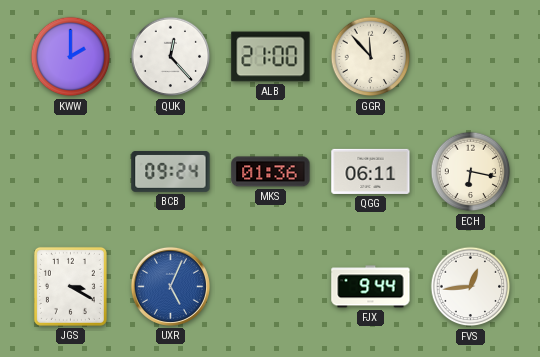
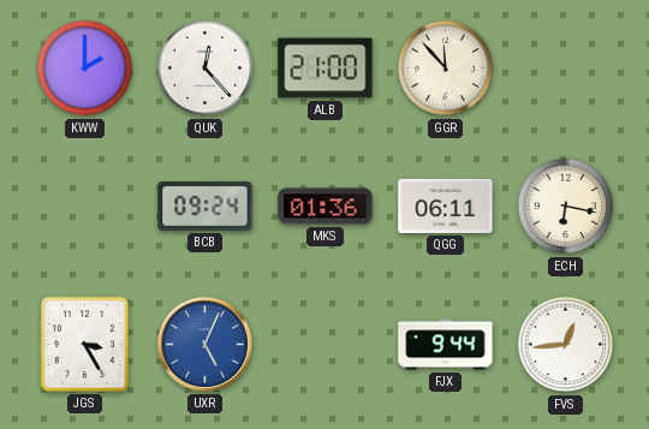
JGS: 3:20 -> 3:25
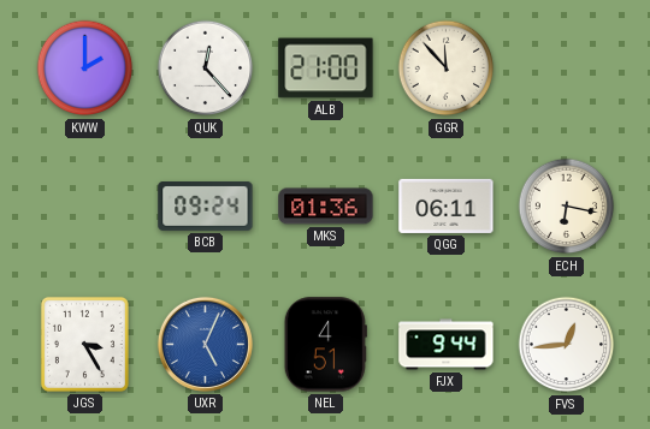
NEL: none -> 4:51
